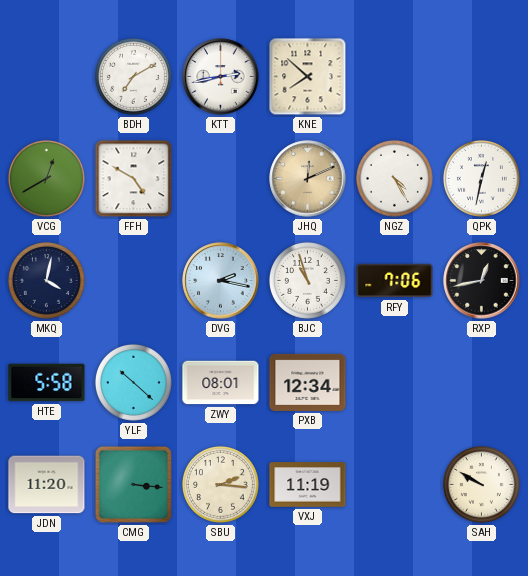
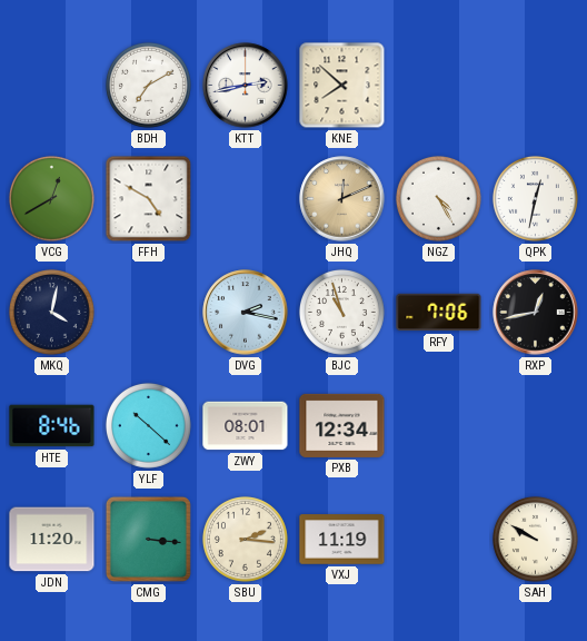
HTE: 5:58 -> 8:46
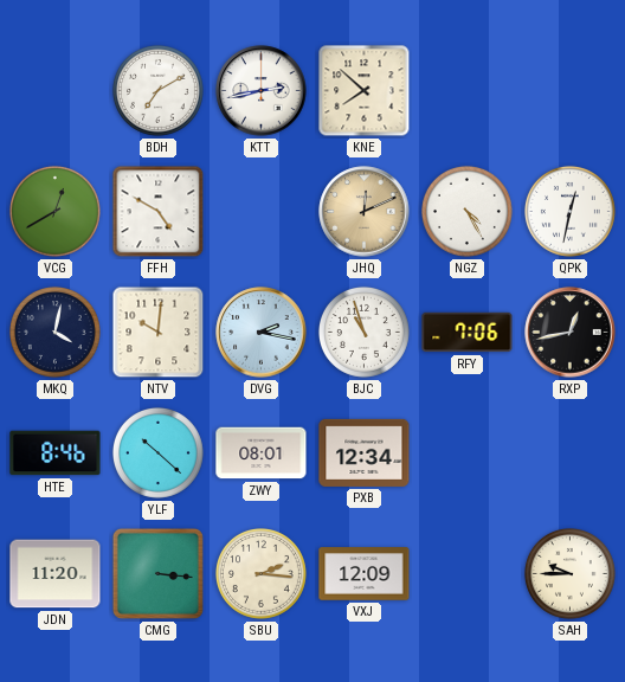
NTV: none -> 10:01
VXJ: 11:19 -> 12:09
SAH: 9:50 -> 9:45
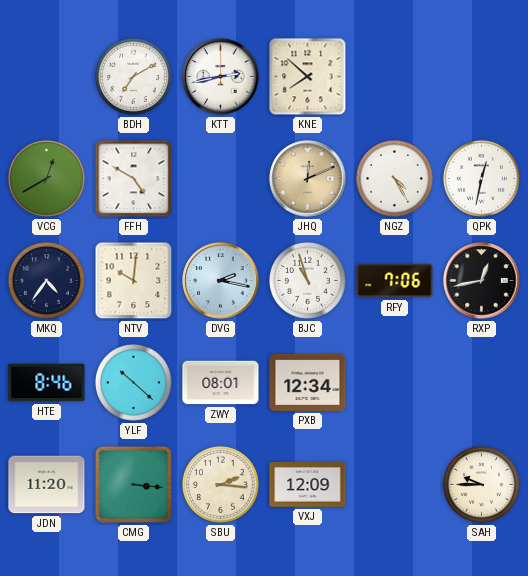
MKQ: 4:02 -> 4:36
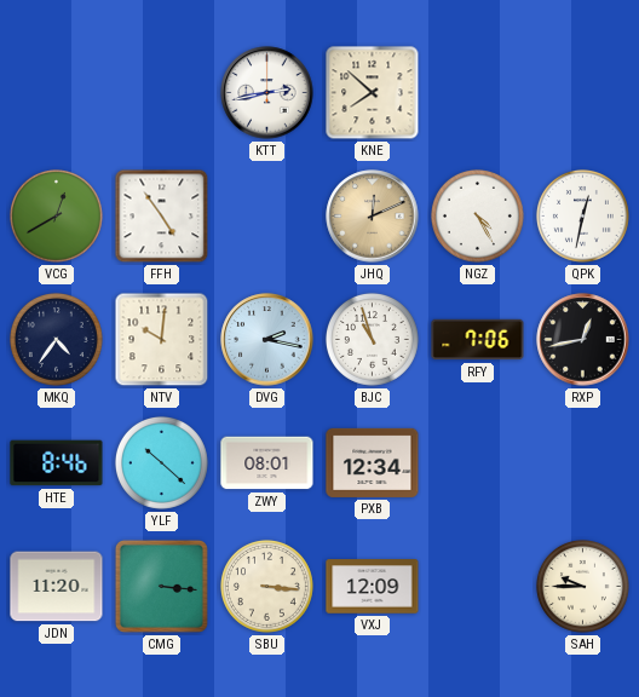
BDH: 7:10 -> none
FFH: 4:50 -> 4:54
SBU: 2:16 -> 3:16
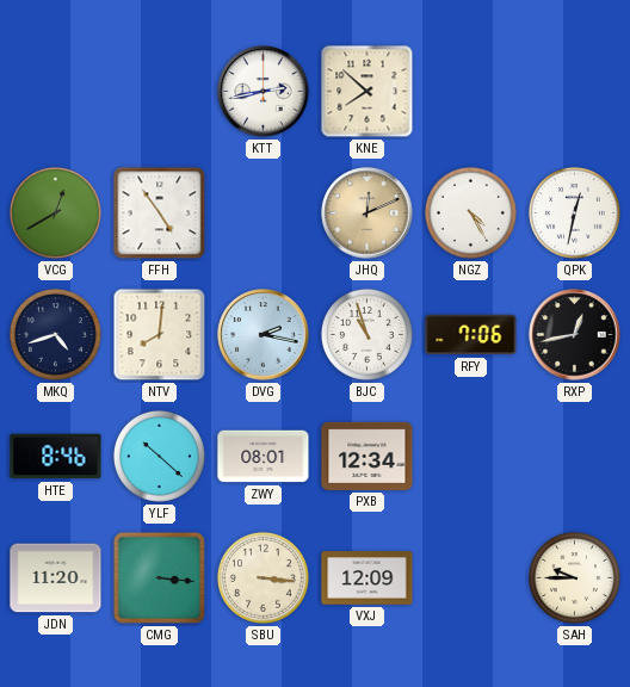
MKQ: 4:36 -> 4:42
NTV: 10:01 -> 8:01
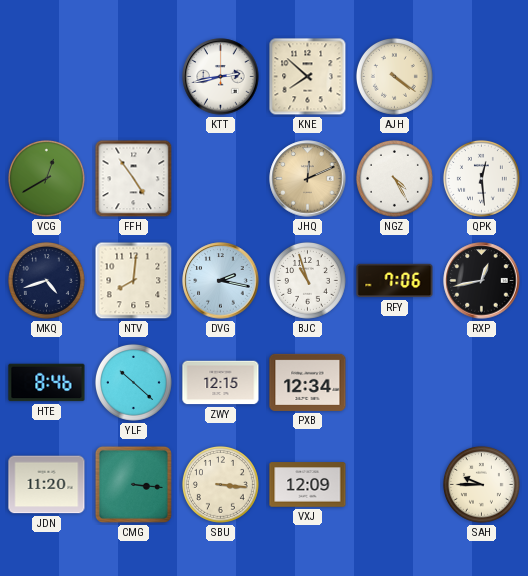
AJH: none -> 4:21
QPK: 12:32 -> 12:29
ZWY: 08:01 -> 12:15
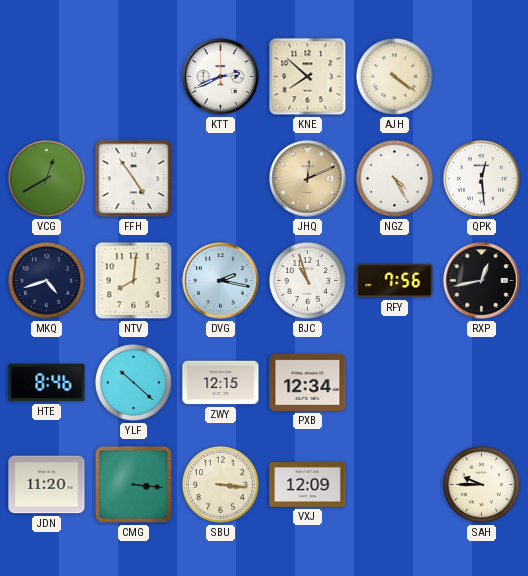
KTT: 2:43 -> 2:41
RFY: 7:06 -> 7:56
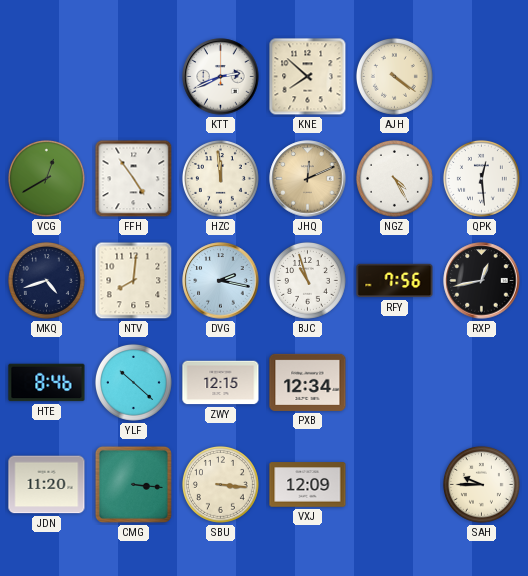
HZC: none -> 11:59
